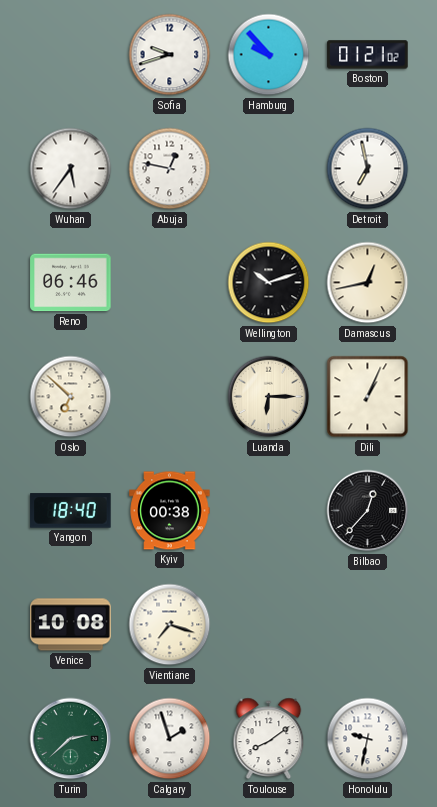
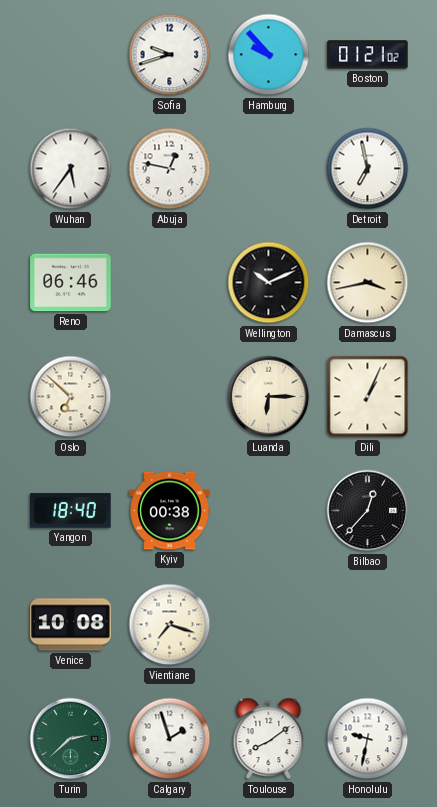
Wellington: 10:12 -> 10:11
Damascus: 12:43 -> 3:43
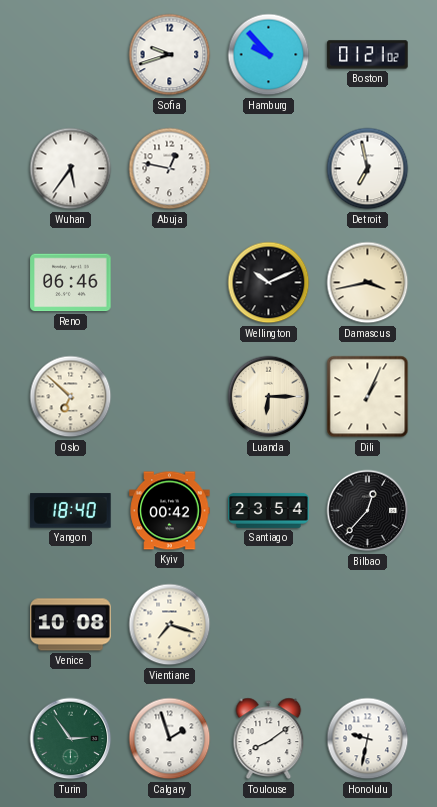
Kyiv: 00:38 -> 00:42
Santiago: none -> 23:54
Turin: 2:38 -> 2:54
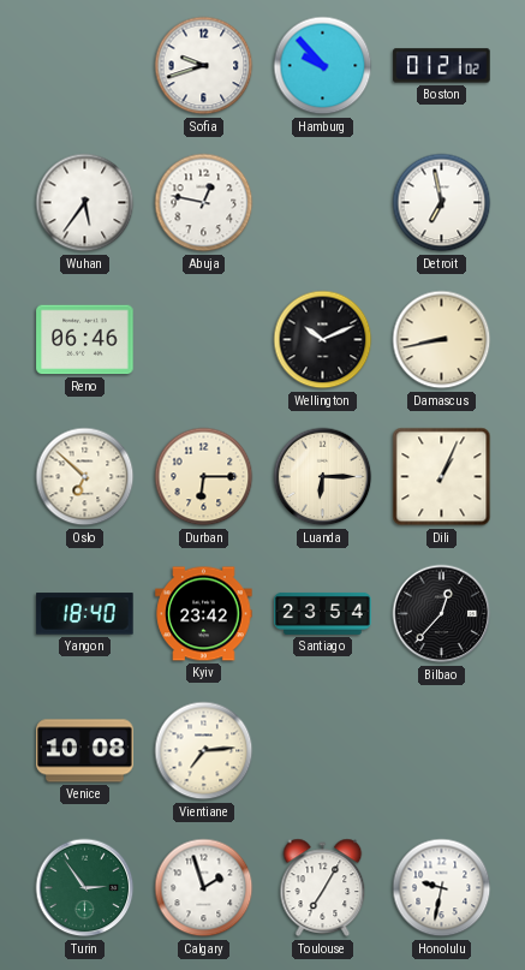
Damascus: 3:43 -> 8:43
Durban: none -> 6:15
Kyiv: 00:42 -> 23:42
Vientiane: 7:18 -> 7:14
Toulouse: 8:09 -> 7:05
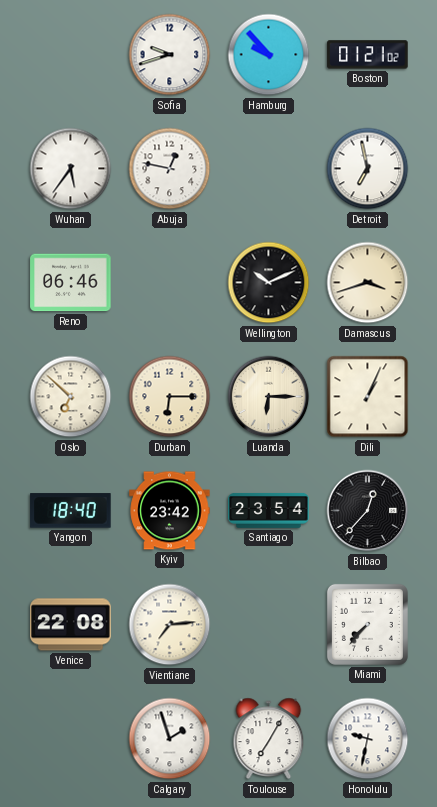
Damascus: 8:43 -> 3:42
Venice: 10:08 -> 22:08
Miami: none -> 7:37
Turin: 2:54 -> none
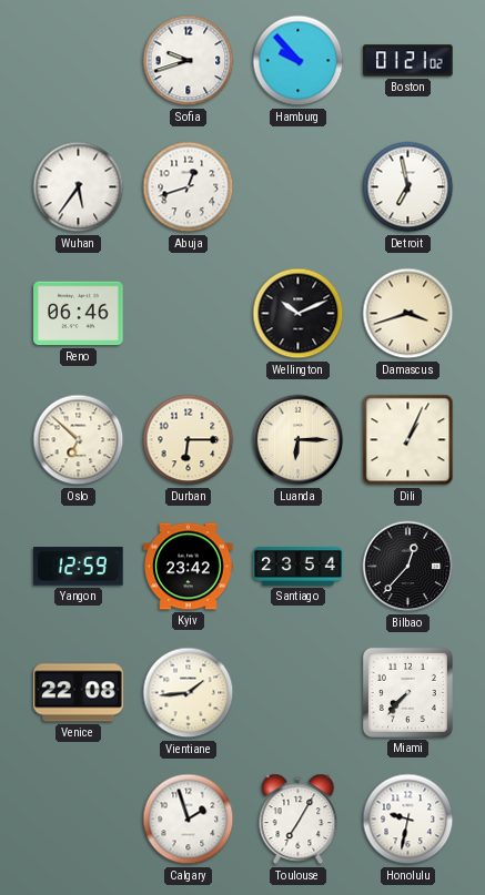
Abuja: 12:47 -> 12:42
Yangon: 18:40 -> 12:59
Vientiane: 7:14 -> 1:44
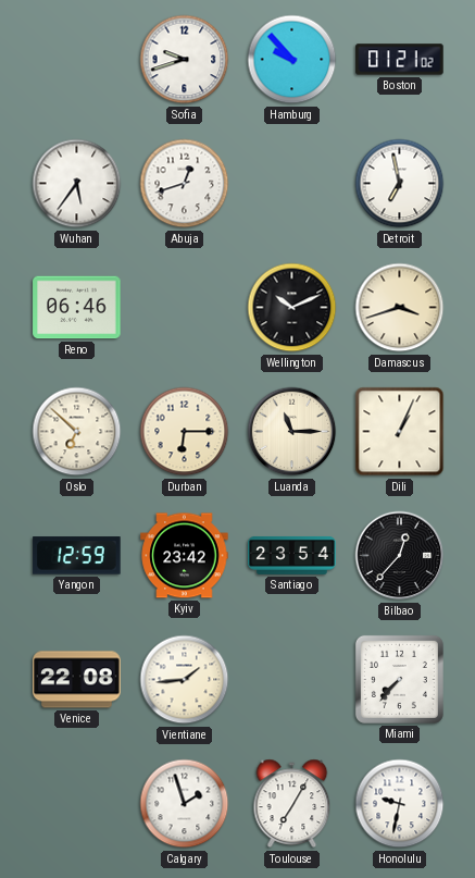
Luanda: 6:15 -> 11:15
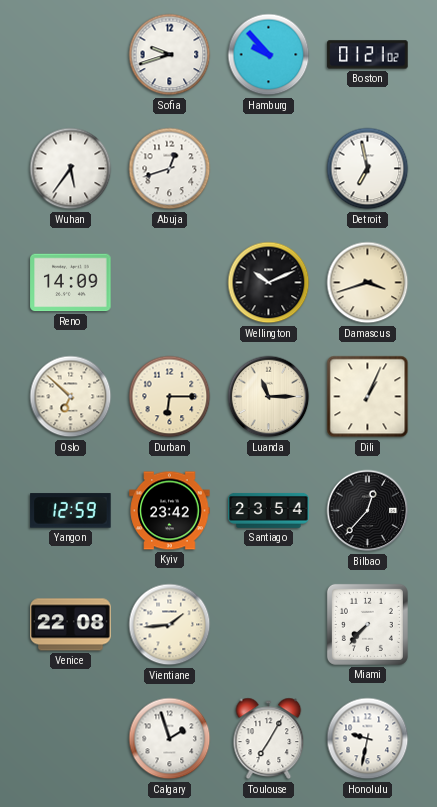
Reno: 06:46 -> 14:09
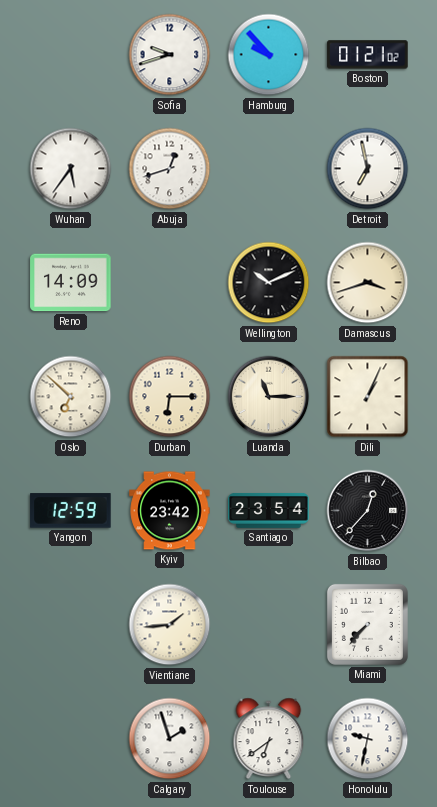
Venice: 22:08 -> none
Toulouse: 7:05 -> 6:39
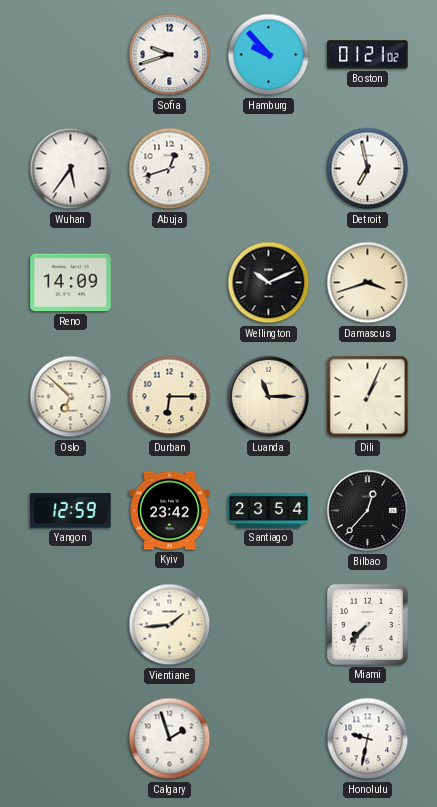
Toulouse: 6:39 -> none
